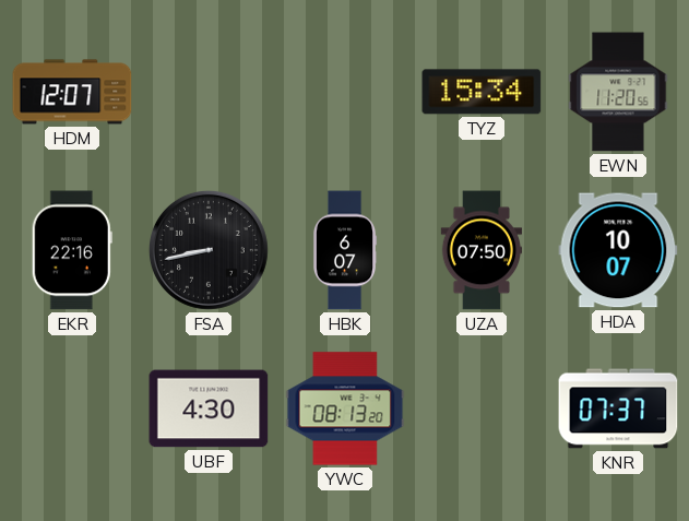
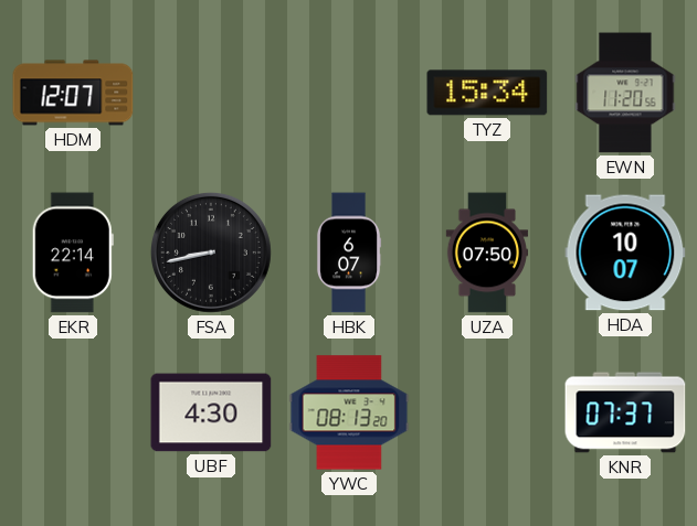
EKR: 22:16 -> 22:14
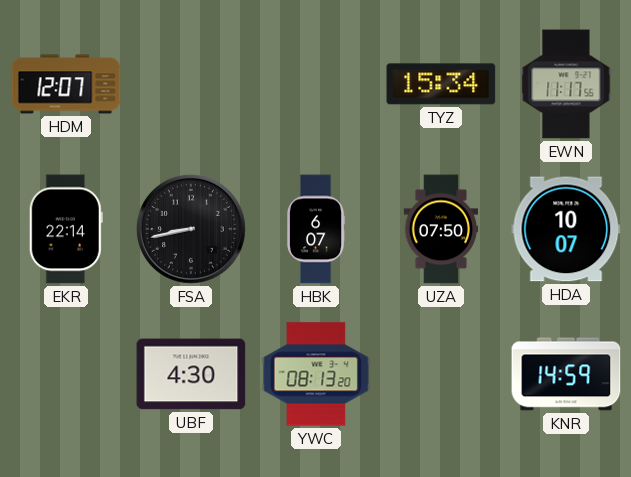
EWN: 11:20 -> 11:17
KNR: 07:37 -> 14:59
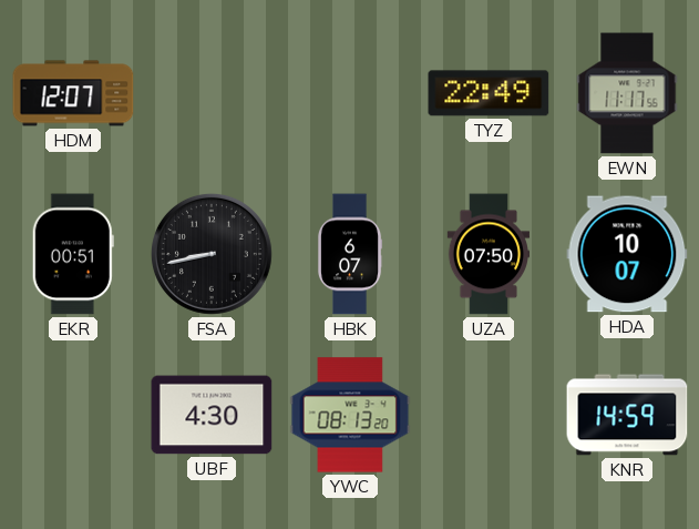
TYZ: 15:34 -> 22:49
EKR: 22:14 -> 00:51
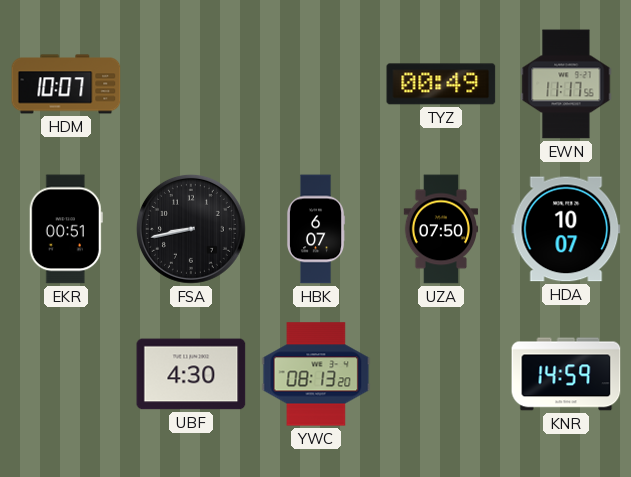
HDM: 12:07 -> 10:07
TYZ: 22:49 -> 00:49
